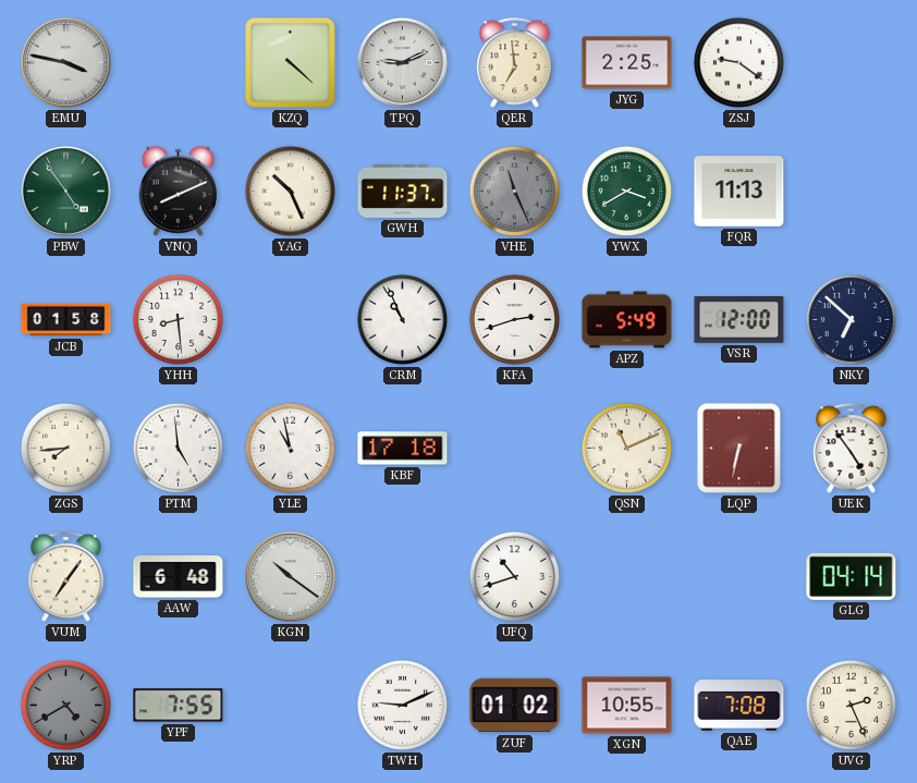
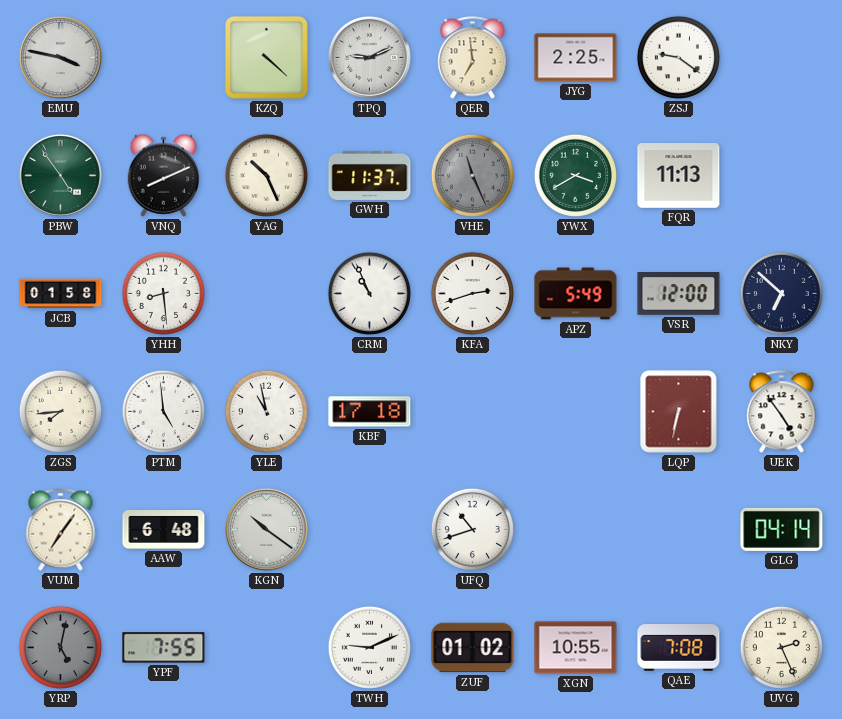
QSN: 11:11 -> none
YRP: 4:40 -> 5:02
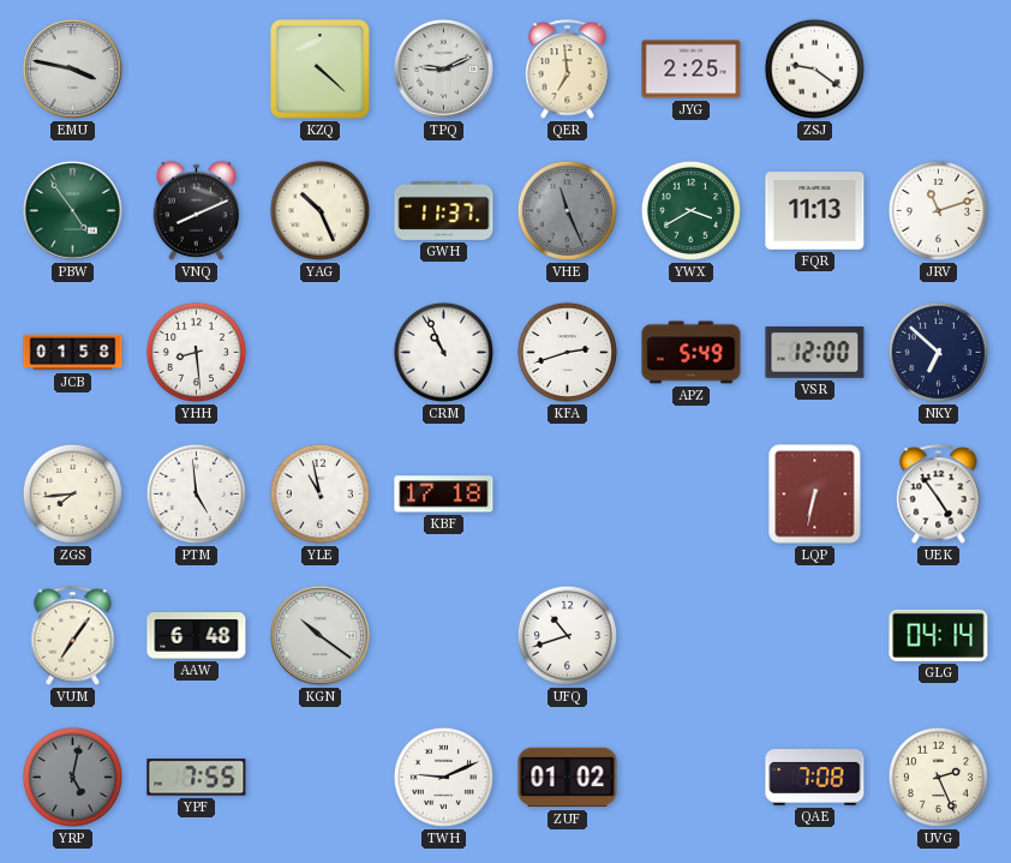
JRV: none -> 11:12
XGN: 10:55 -> none
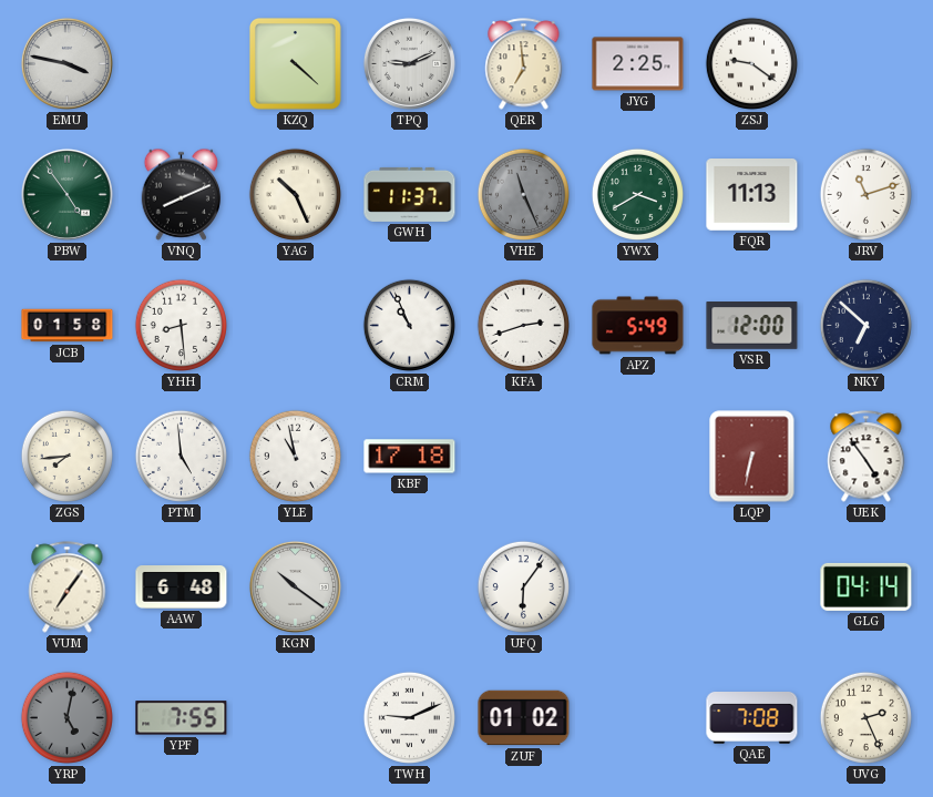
UFQ: 10:42 -> 6:06
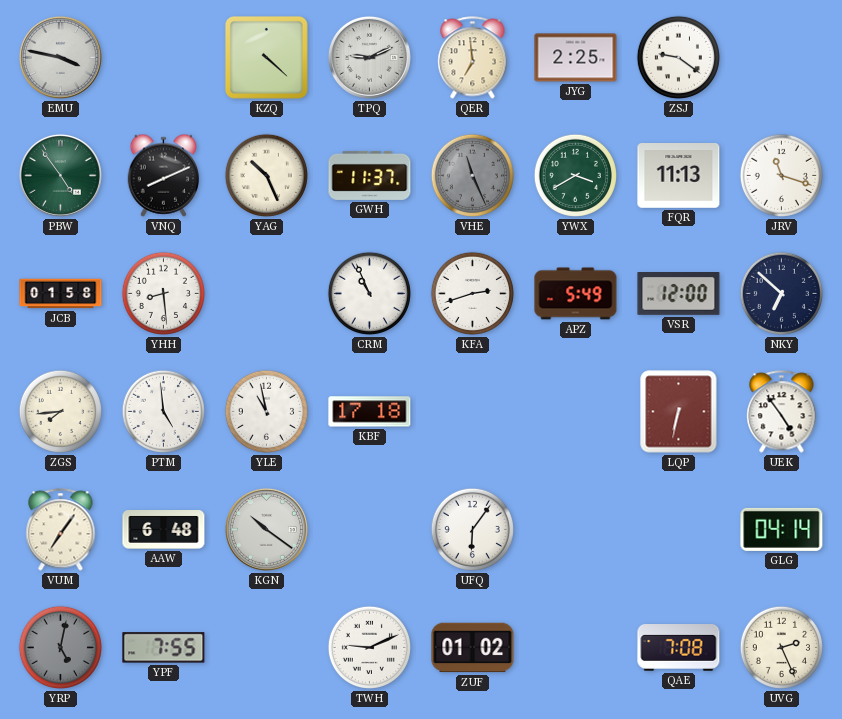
JRV: 11:12 -> 11:18
